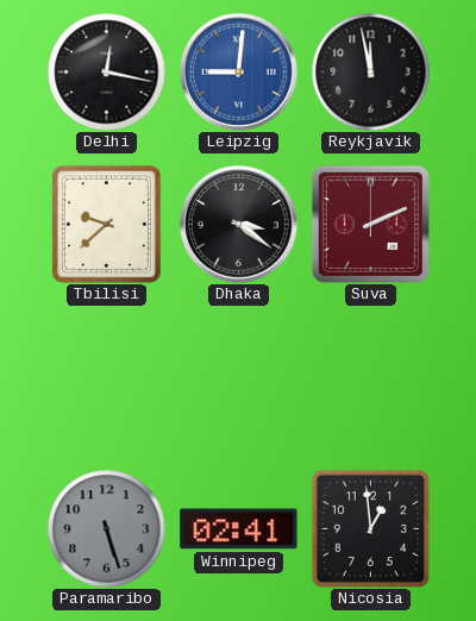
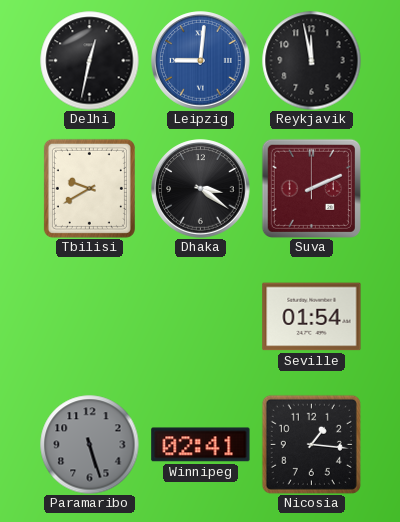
Delhi: 12:17 -> 12:32
Tbilisi: 9:38 -> 9:40
Seville: none -> 01:54
Nicosia: 12:59 -> 1:16
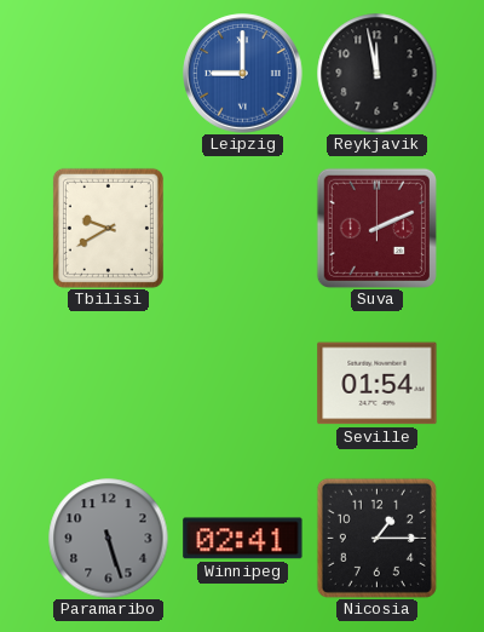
Delhi: 12:32 -> none
Leipzig: 9:01 -> 9:00
Dhaka: 3:21 -> none
Nicosia: 1:16 -> 1:15
